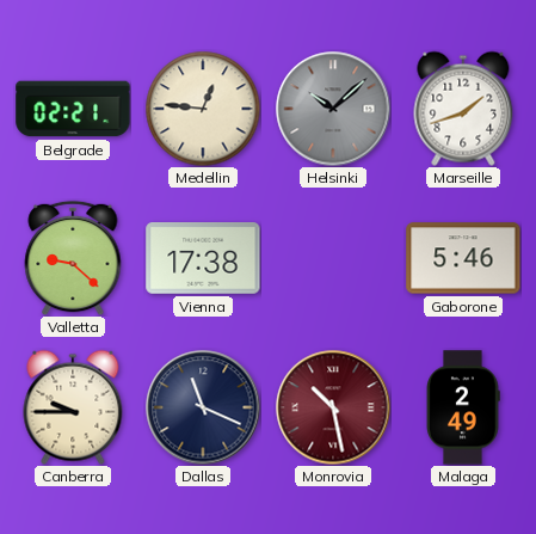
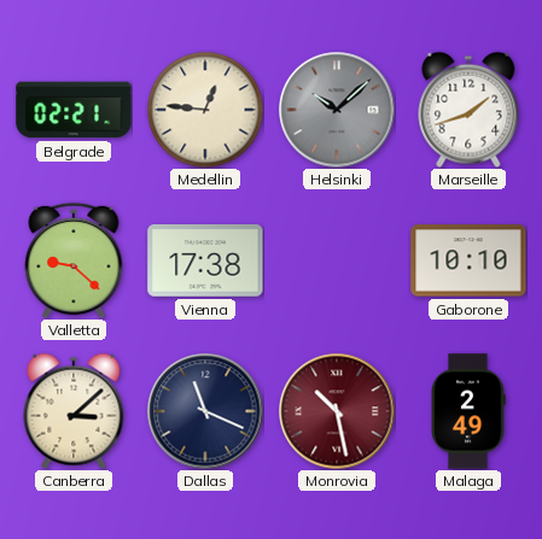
Gaborone: 5:46 -> 10:10
Canberra: 9:45 -> 3:08
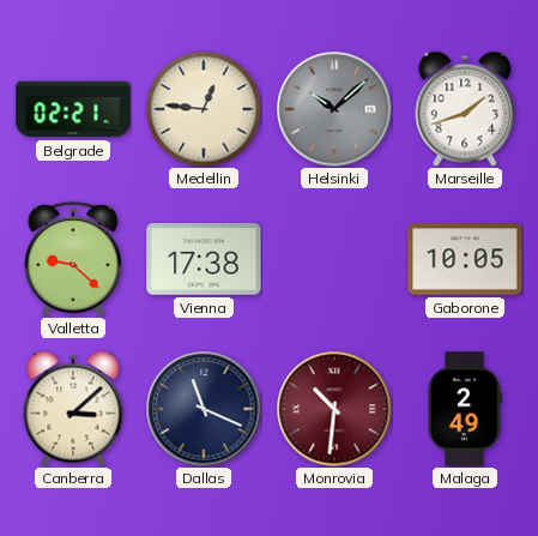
Gaborone: 10:10 -> 10:05
Monrovia: 10:28 -> 10:31
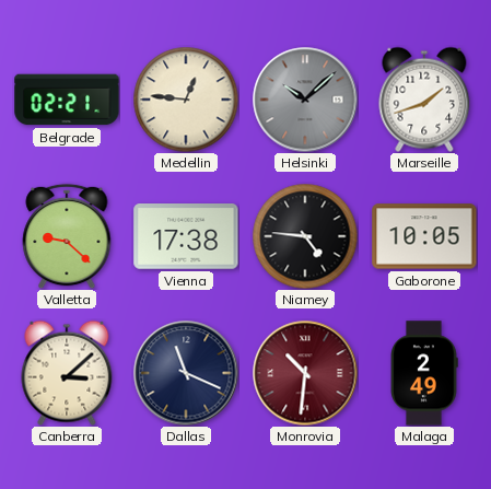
Niamey: none -> 4:46
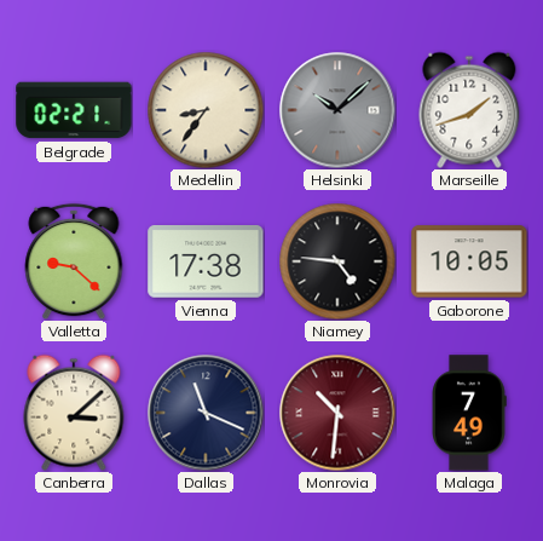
Medellin: 12:46 -> 8:36
Malaga: 2:49 -> 7:49
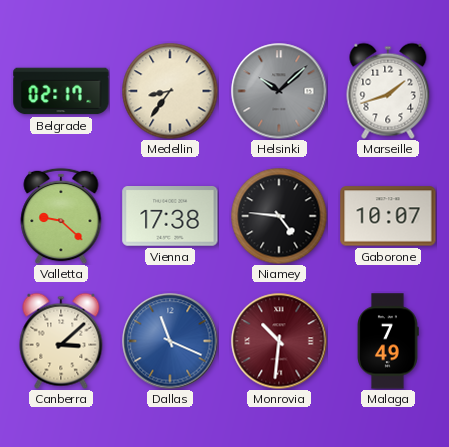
Belgrade: 02:21 -> 02:17
Gaborone: 10:05 -> 10:07
Dallas dial: navy -> blue
